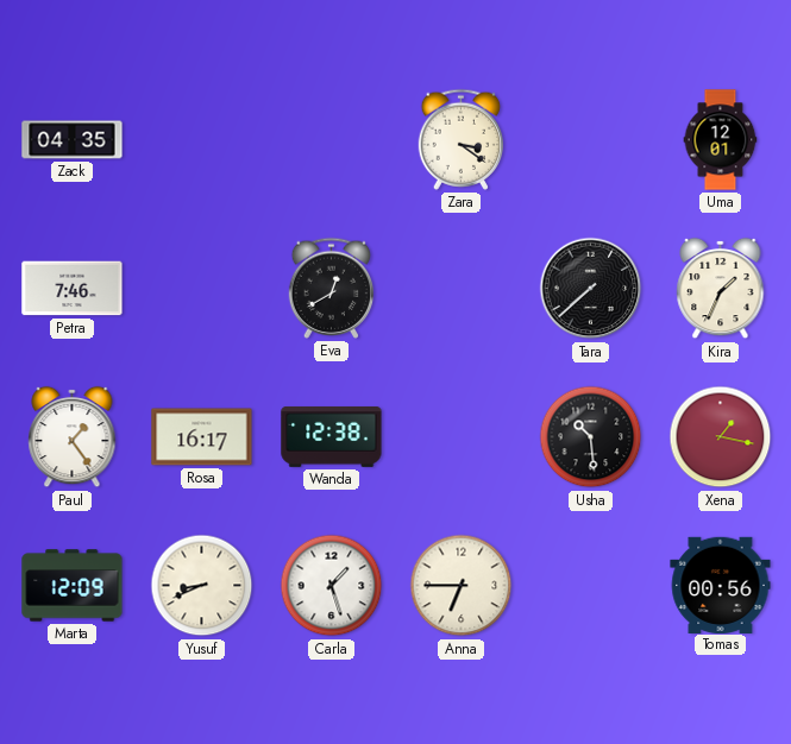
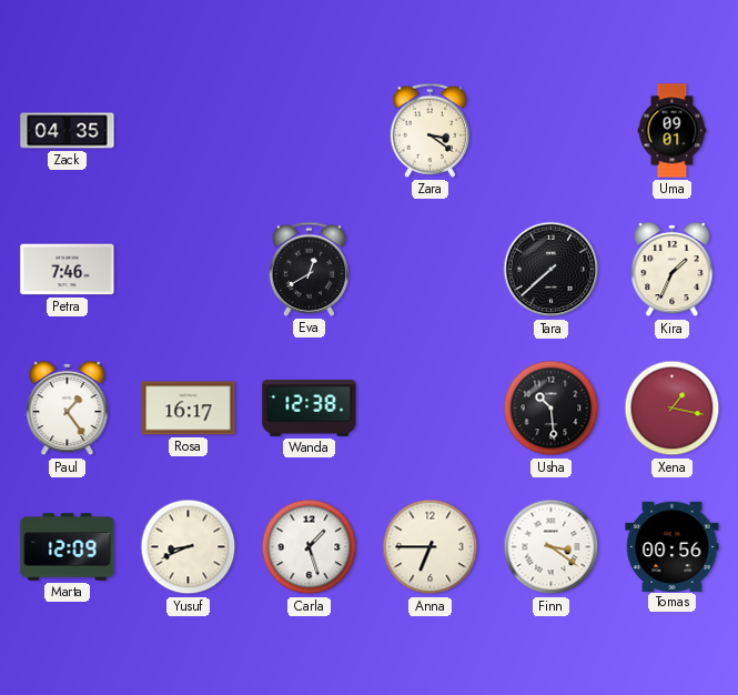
Uma: 12:01 -> 09:01
Finn: none -> 3:21
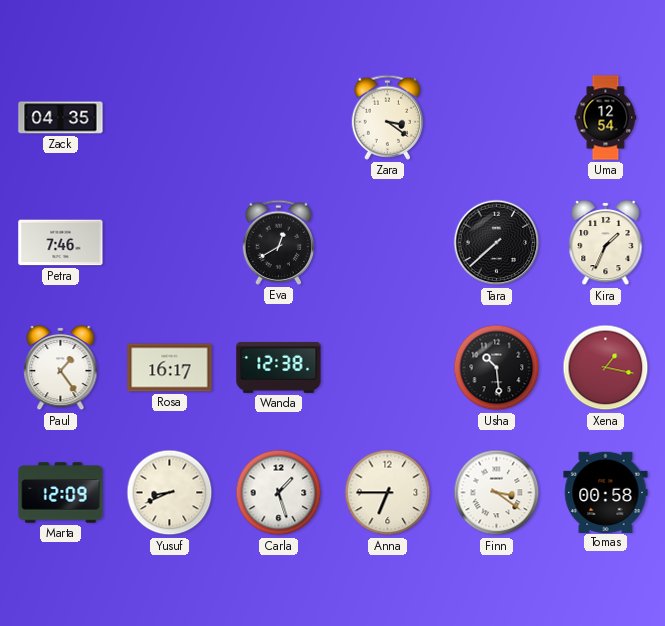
Uma: 09:01 -> 12:54
Tomas: 00:56 -> 00:58
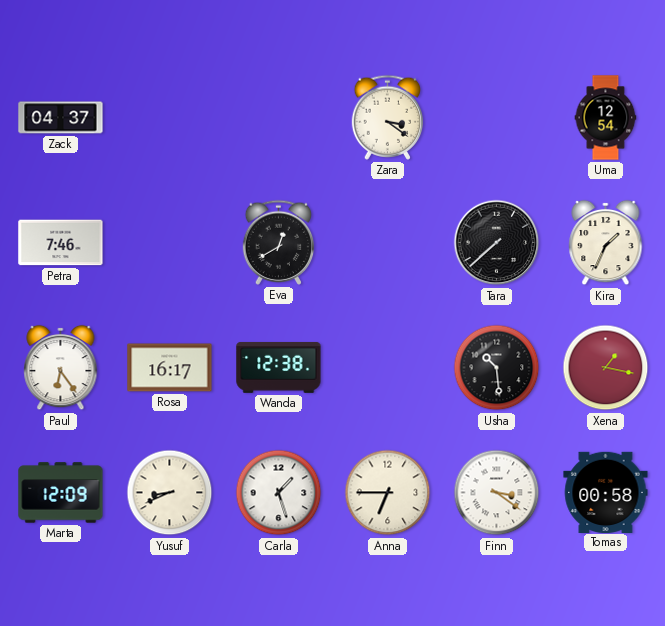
Zack: 04:35 -> 04:37
Paul: 1:24 -> 6:24
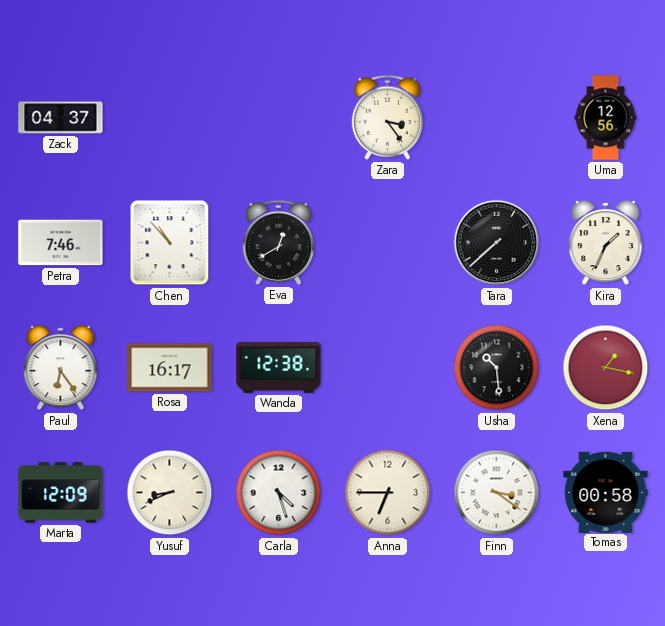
Zara: 3:21 -> 3:24
Uma: 12:54 -> 12:56
Chen: none -> 10:53
Carla: 1:27 -> 4:27
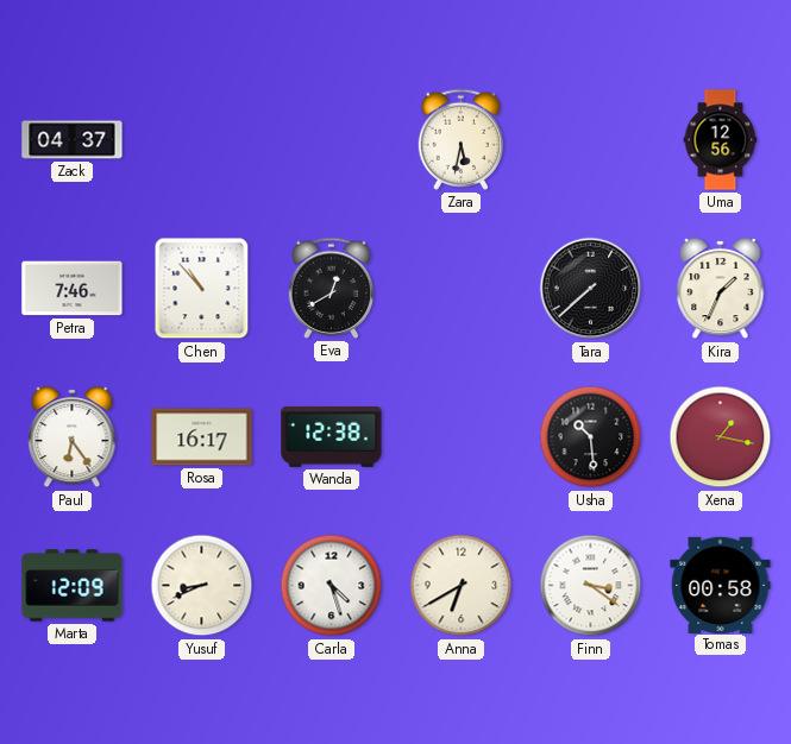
Zara: 3:24 -> 5:32
Anna: 6:45 -> 6:40
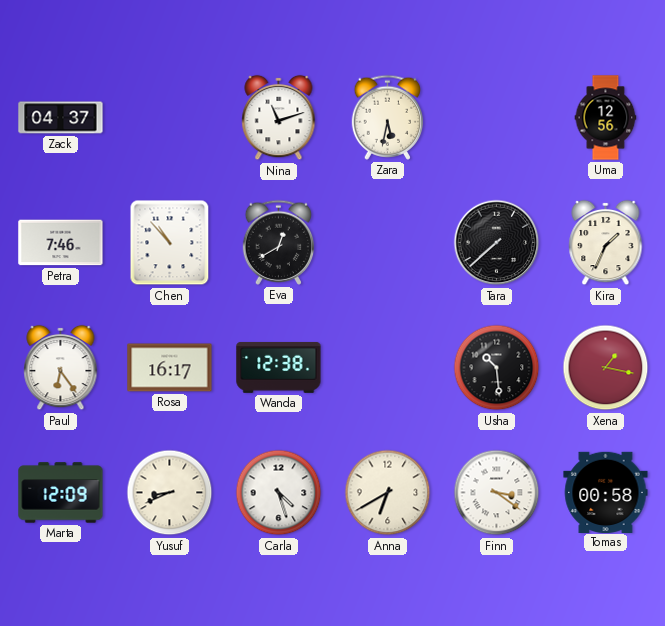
Nina: none -> 11:12
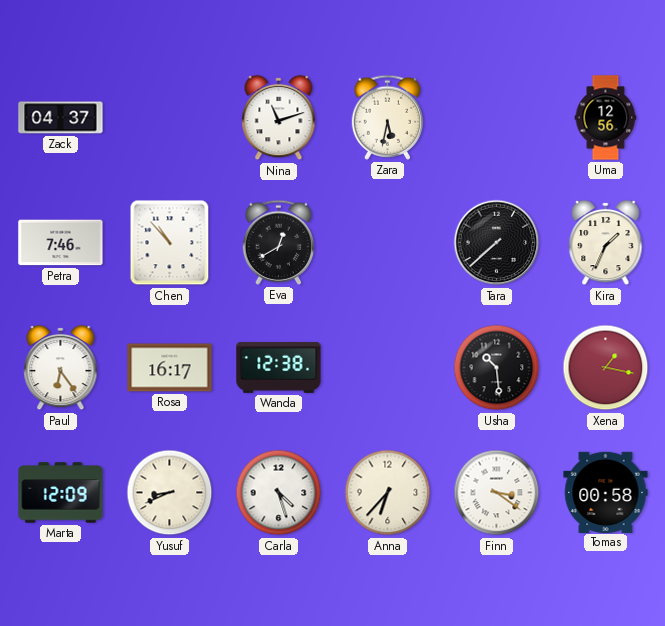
Anna: 6:40 -> 6:37
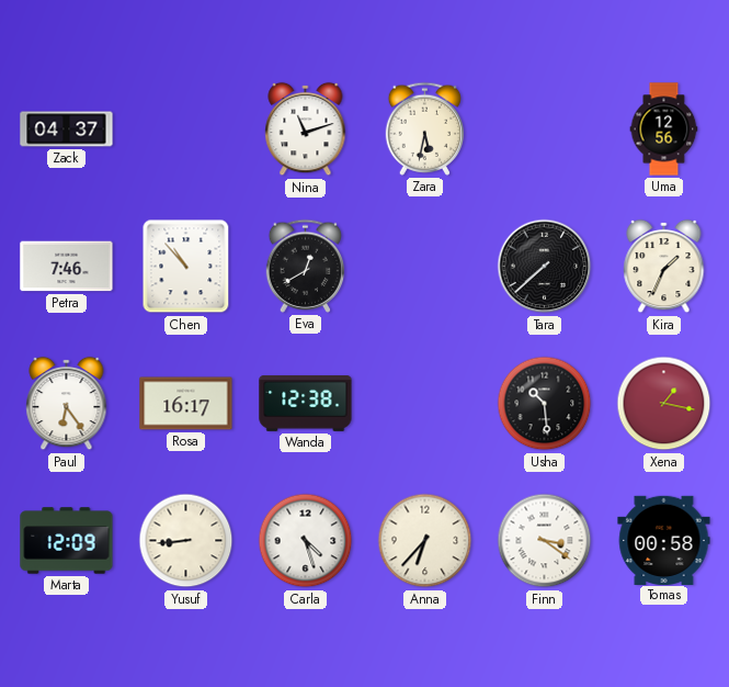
Yusuf: 8:41 -> 8:44
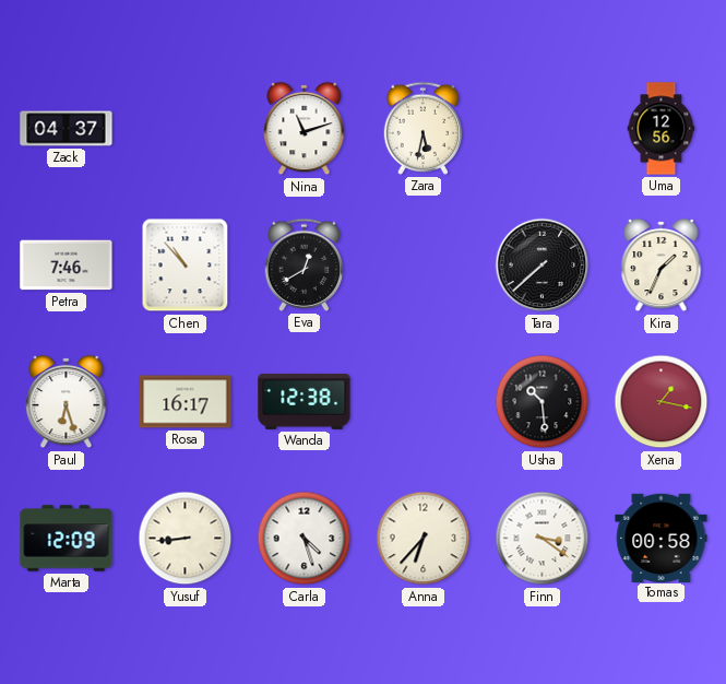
Paul: 6:24 -> 6:27
